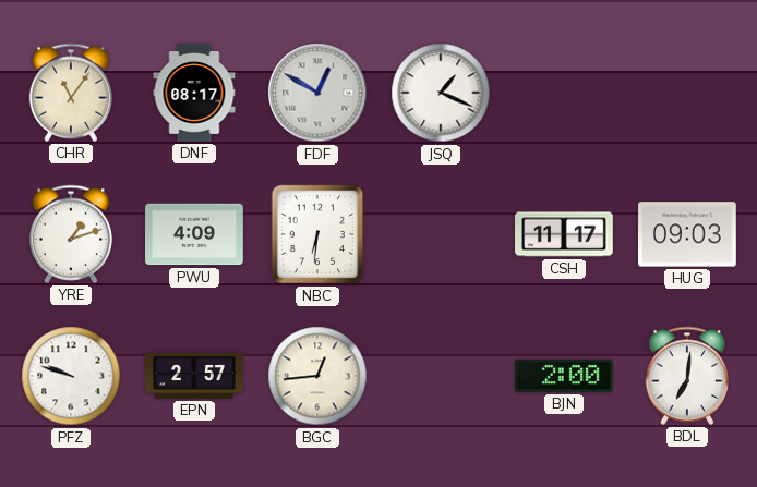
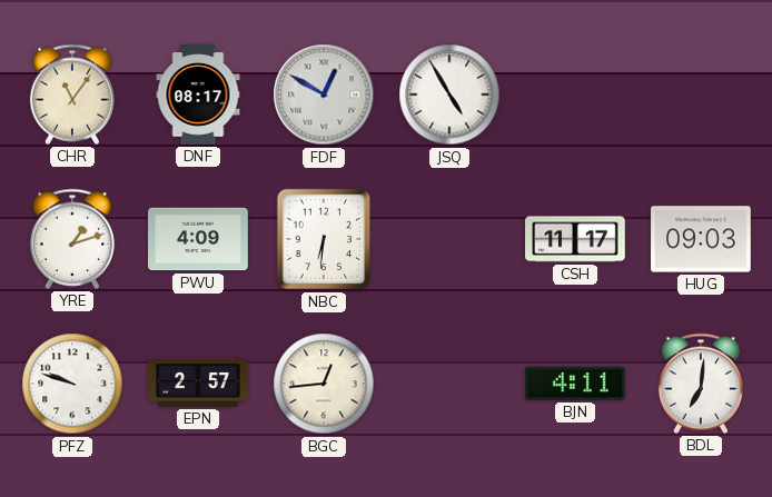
JSQ: 1:19 -> 4:55
BJN: 2:00 -> 4:11
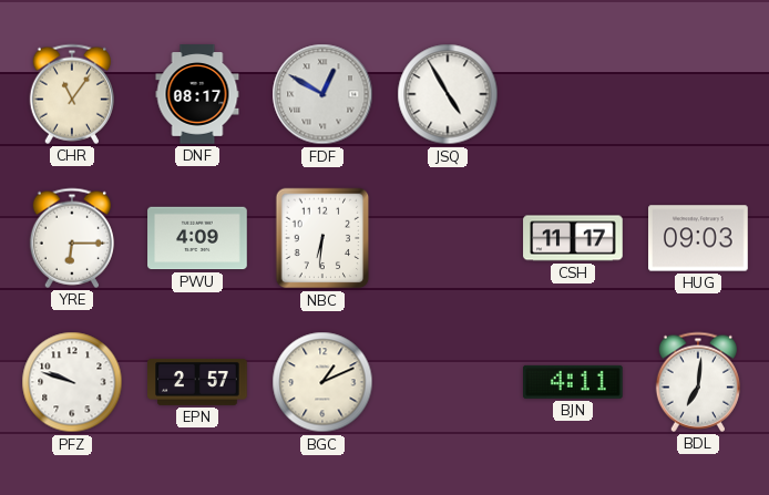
YRE: 1:12 -> 6:15
BGC: 12:44 -> 1:11
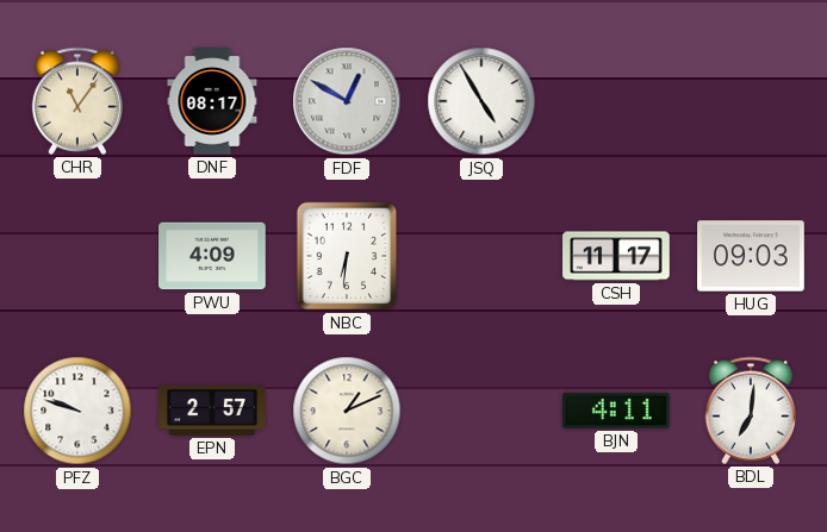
YRE: 6:15 -> none
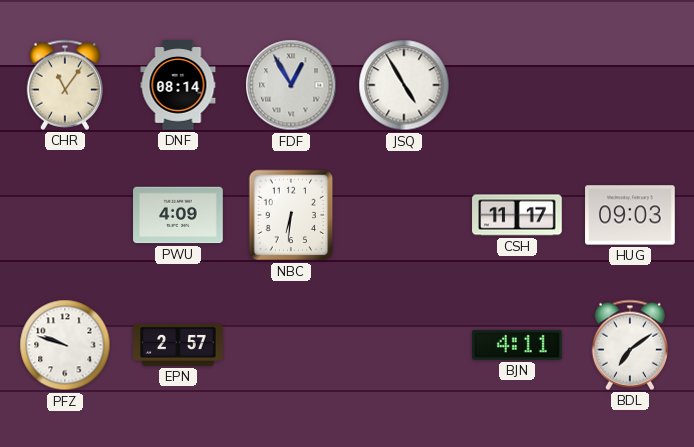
DNF: 08:17 -> 08:14
FDF: 12:50 -> 12:55
BGC: 1:11 -> none
BDL: 7:01 -> 7:09
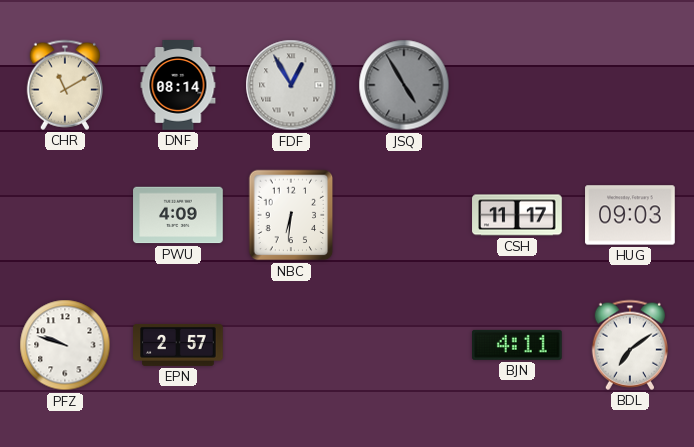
CHR: 11:06 -> 11:10
JSQ dial: white -> grey
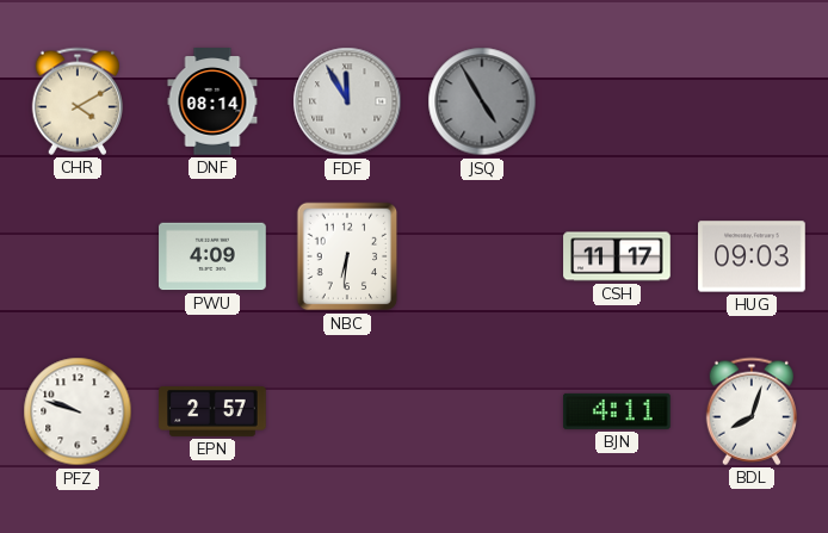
CHR: 11:10 -> 4:10
FDF: 12:55 -> 11:55
BDL: 7:09 -> 8:03
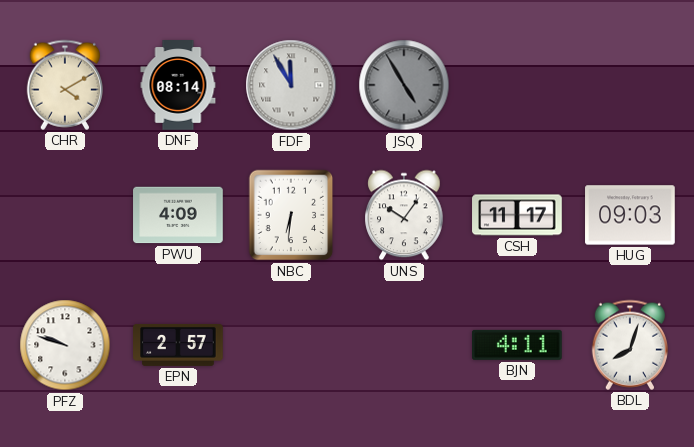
UNS: none -> 10:06
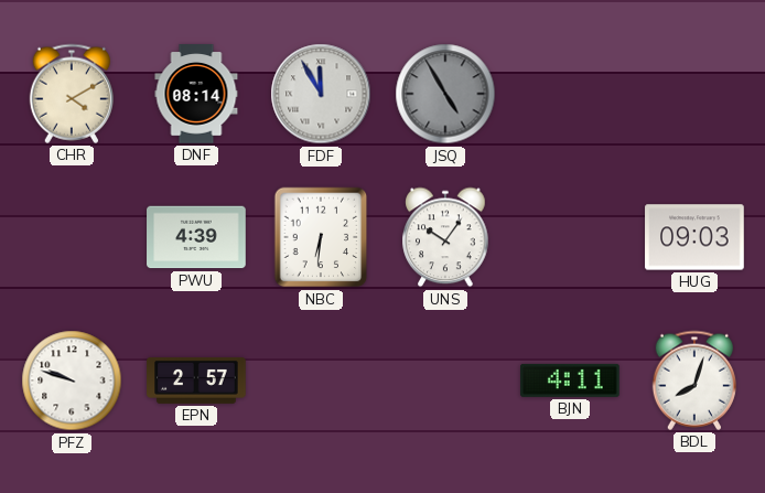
PWU: 4:09 -> 4:39
CSH: 11:17 -> none
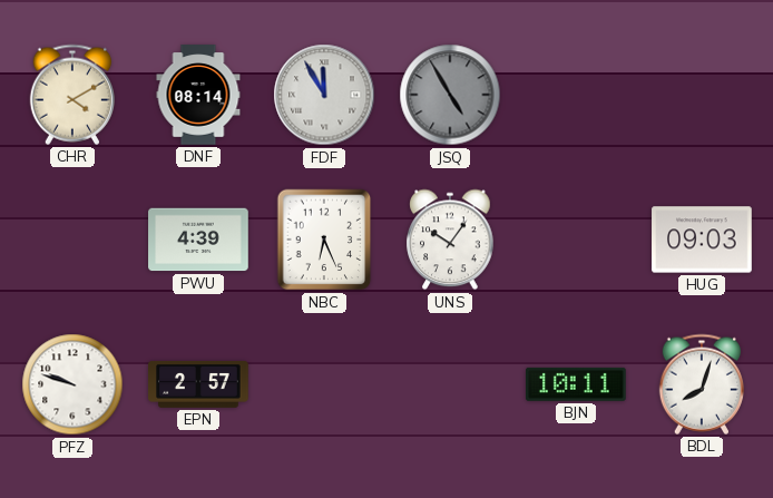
NBC: 6:31 -> 6:26
BJN: 4:11 -> 10:11
